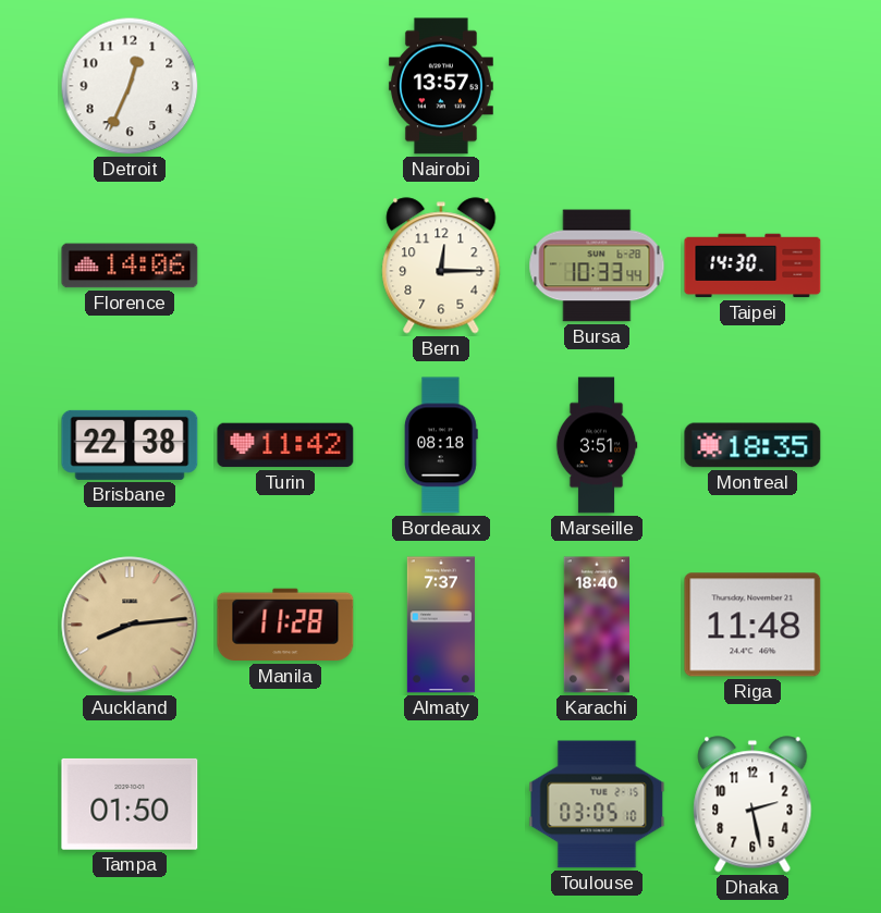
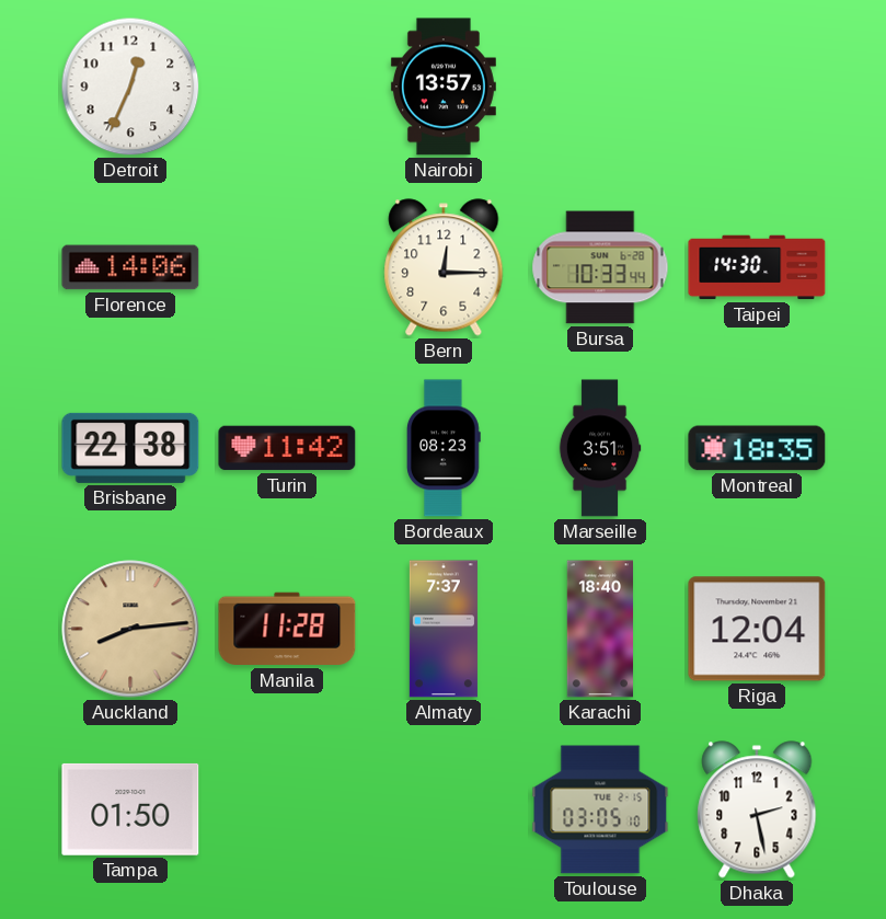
Bordeaux: 08:18 -> 08:23
Riga: 11:48 -> 12:04
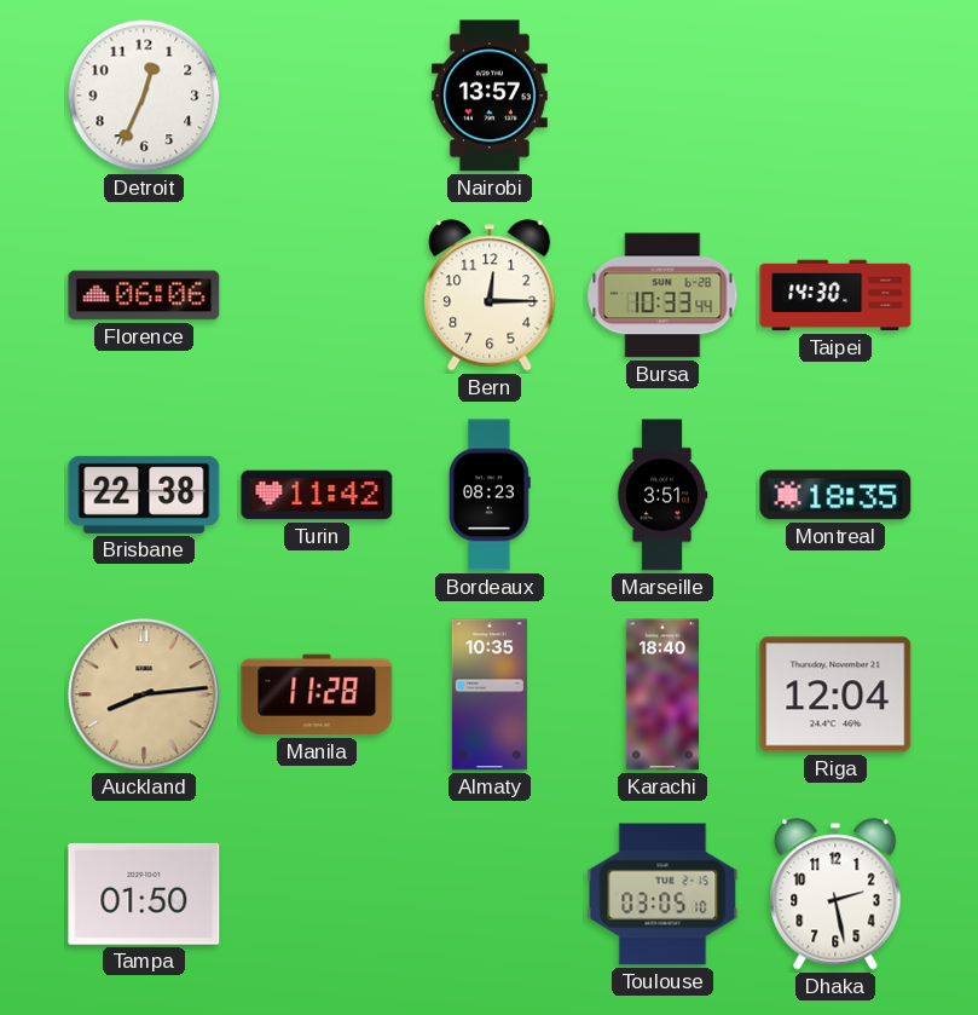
Florence: 14:06 -> 06:06
Almaty: 7:37 -> 10:35
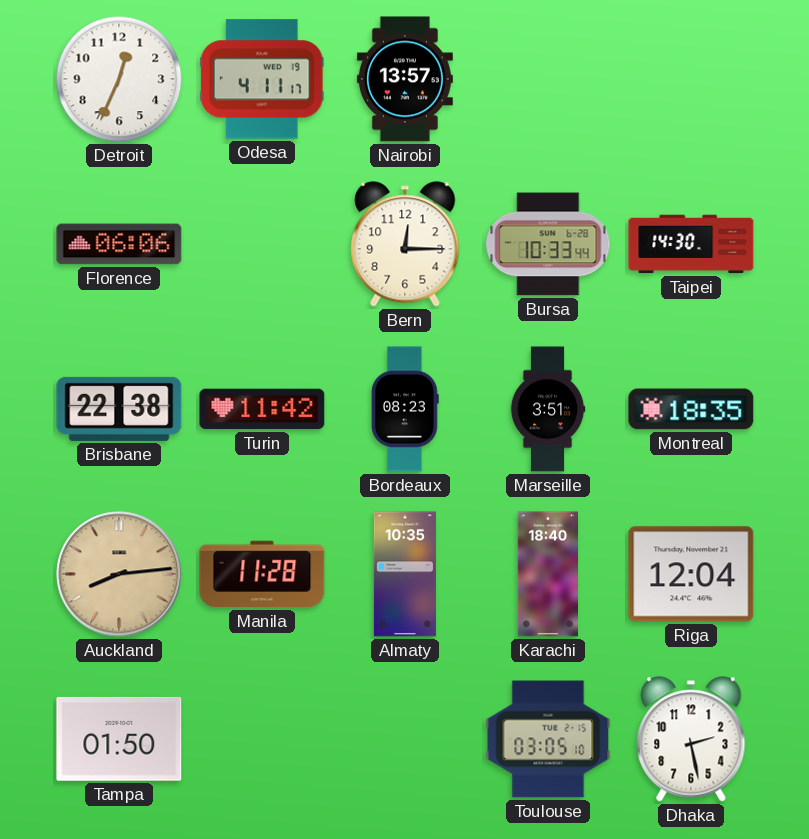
Odesa: none -> 4:11
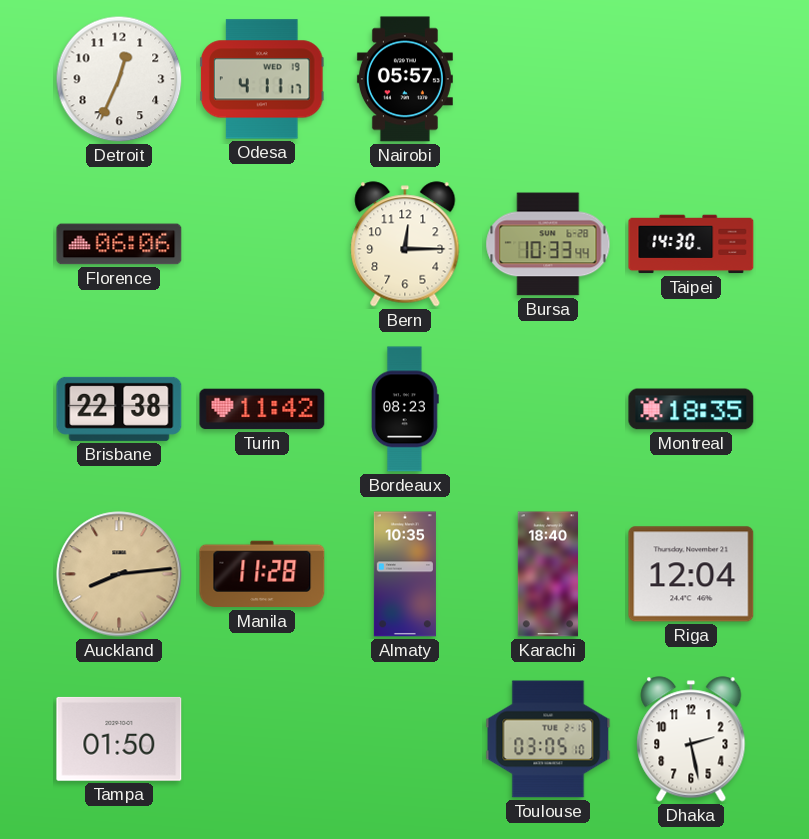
Nairobi: 13:57 -> 05:57
Marseille: 3:51 -> none
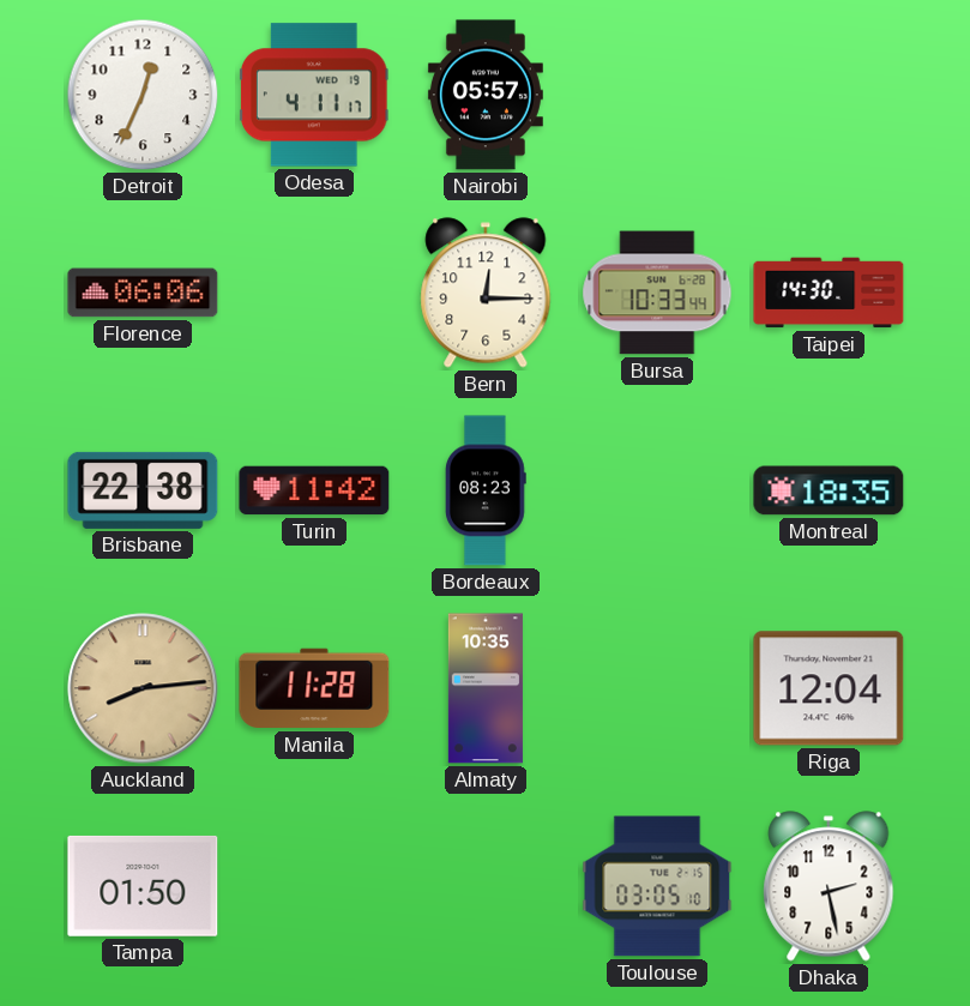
Karachi: 18:40 -> none
